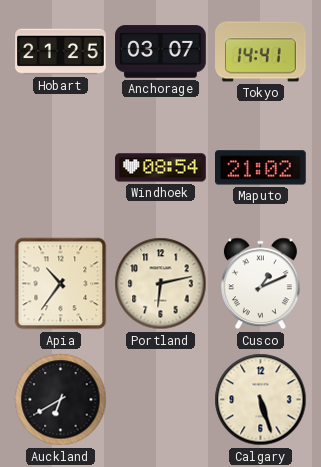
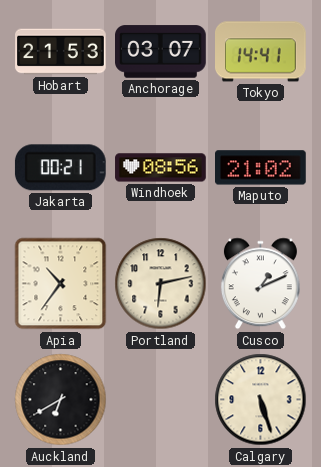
Hobart: 21:25 -> 21:53
Jakarta: none -> 00:21
Windhoek: 08:54 -> 08:56
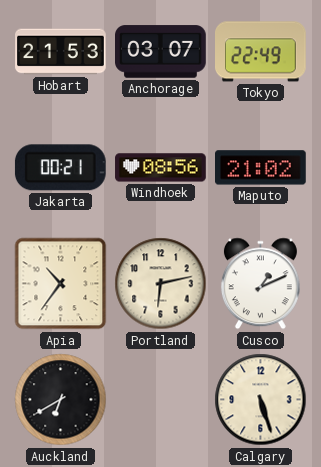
Tokyo: 14:41 -> 22:49
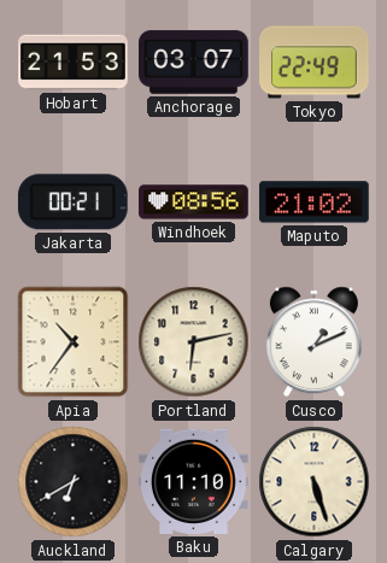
Baku: none -> 11:10
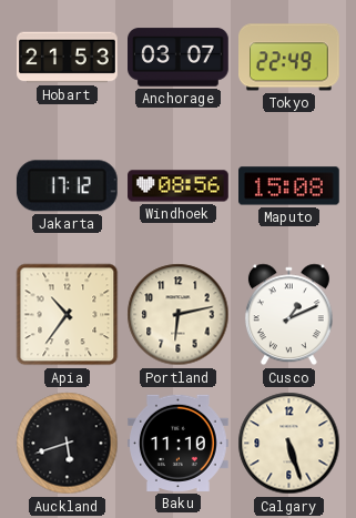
Jakarta: 00:21 -> 17:12
Maputo: 21:02 -> 15:08
Auckland: 6:40 -> 5:42
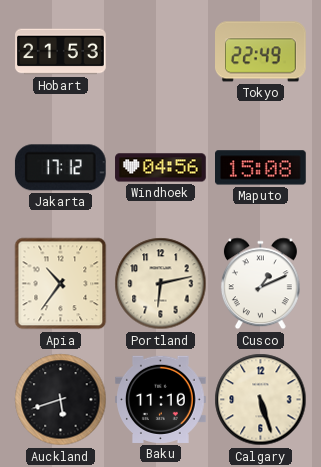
Anchorage: 03:07 -> none
Windhoek: 08:56 -> 04:56
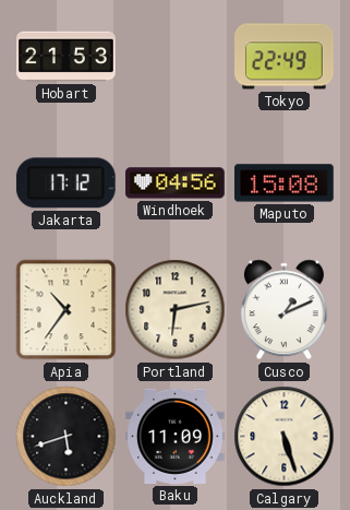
Baku: 11:10 -> 11:09
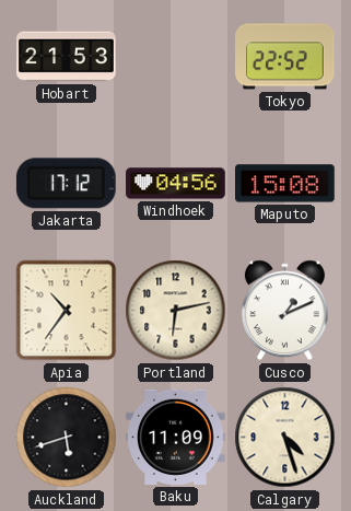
Tokyo: 22:49 -> 22:52
Calgary: 5:27 -> 4:27
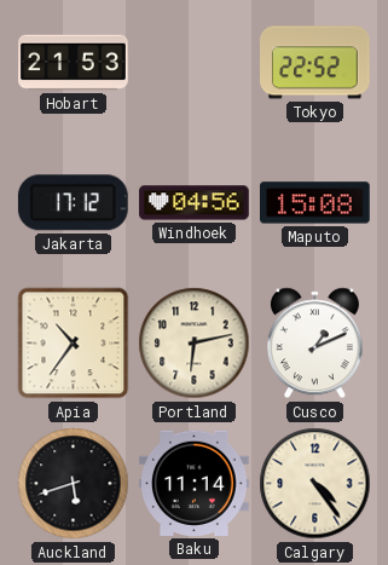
Baku: 11:09 -> 11:14
Calgary: 4:27 -> 4:24
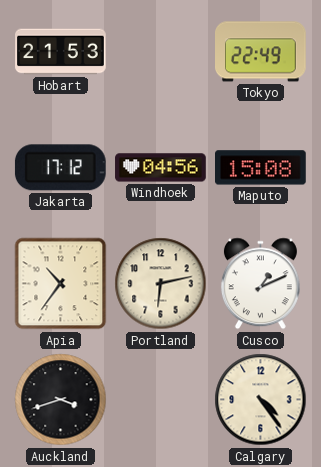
Tokyo: 22:52 -> 22:49
Auckland: 5:42 -> 3:42
Baku: 11:14 -> none
